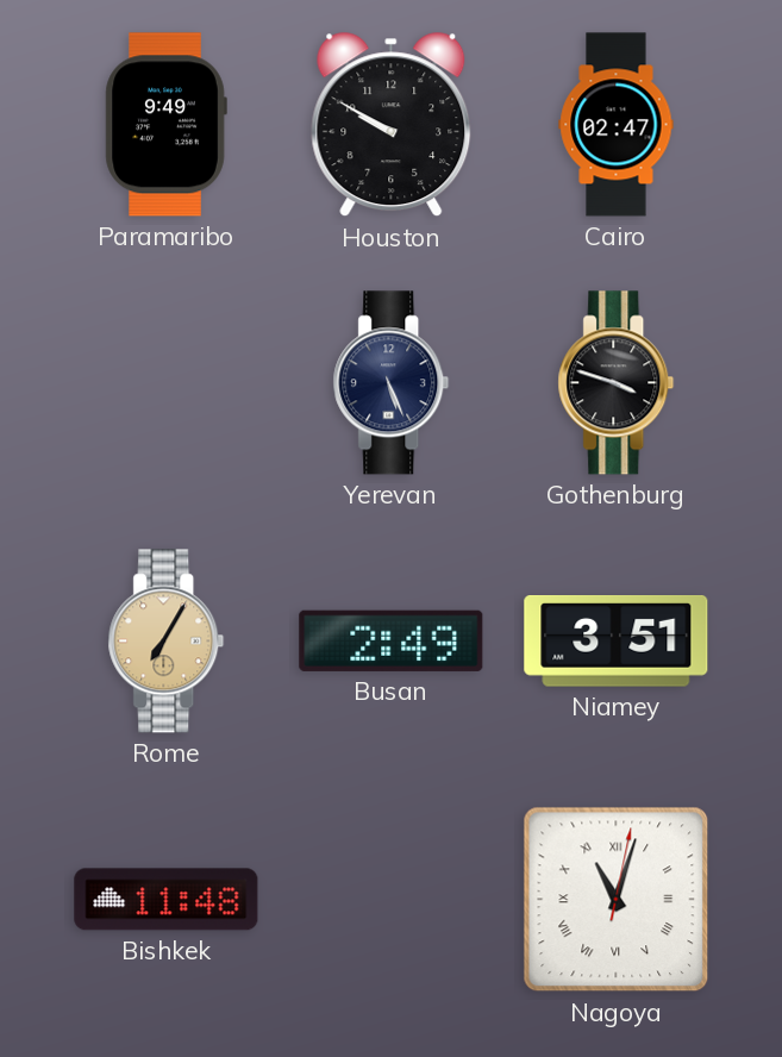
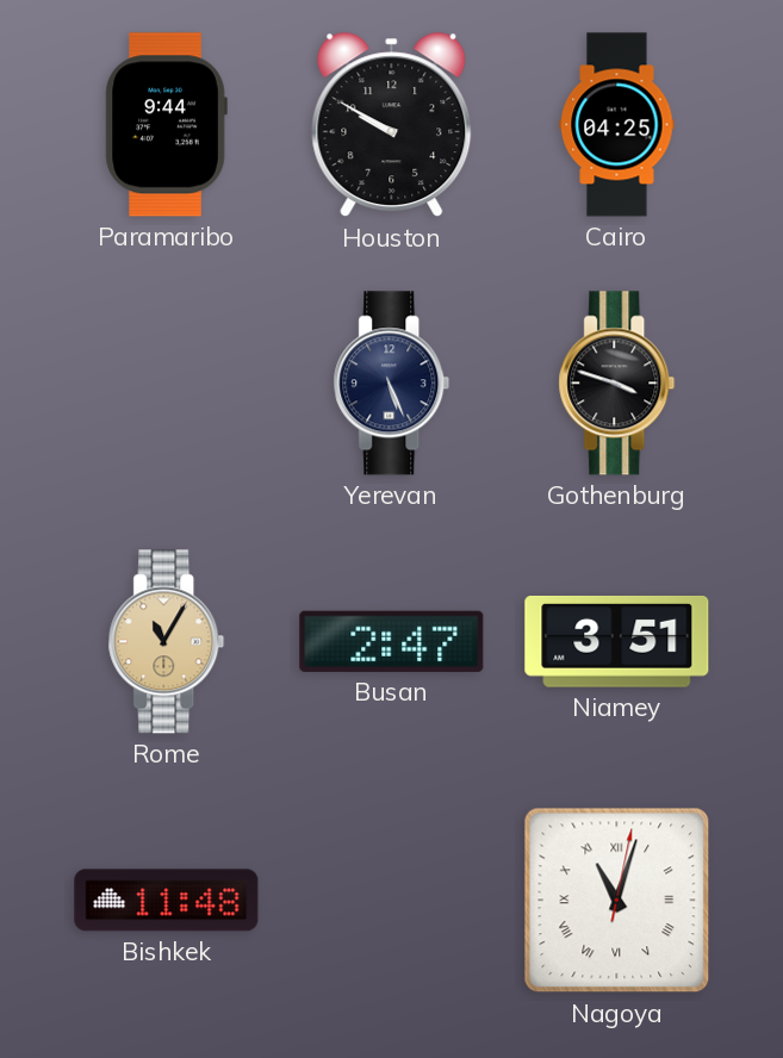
Paramaribo: 9:49 -> 9:44
Cairo: 02:47 -> 04:25
Rome: 7:05 -> 11:05
Busan: 2:49 -> 2:47
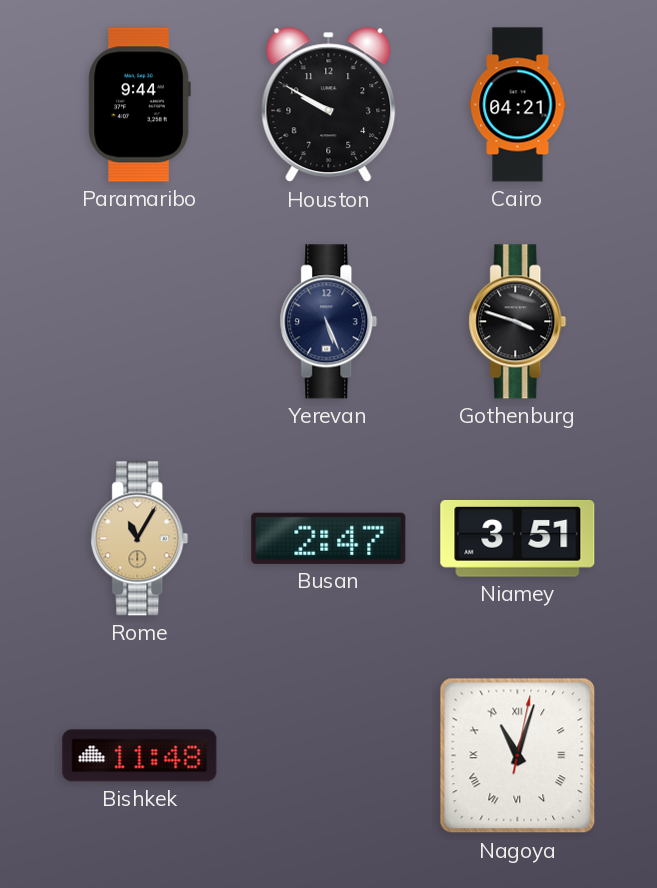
Cairo: 04:25 -> 04:21
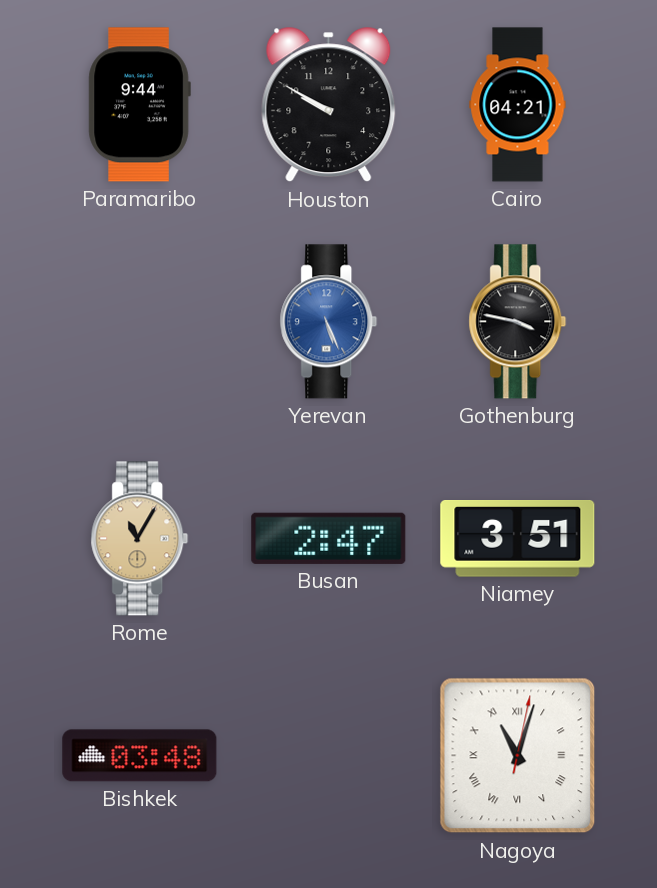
Yerevan dial: navy -> blue
Gothenburg: 3:48 -> 3:47
Bishkek: 11:48 -> 03:48
